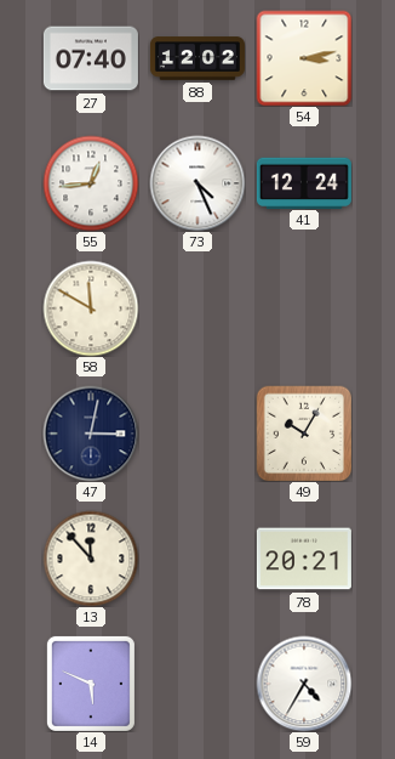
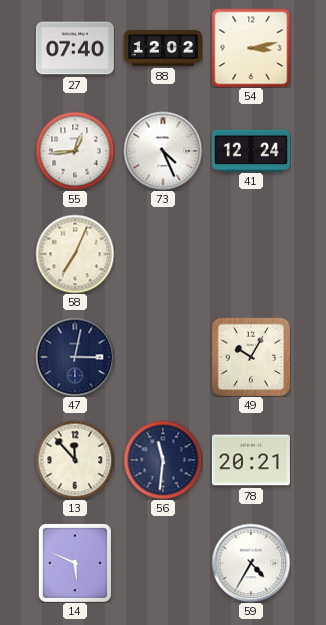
58: 11:50 -> 7:04
56: none -> 11:31
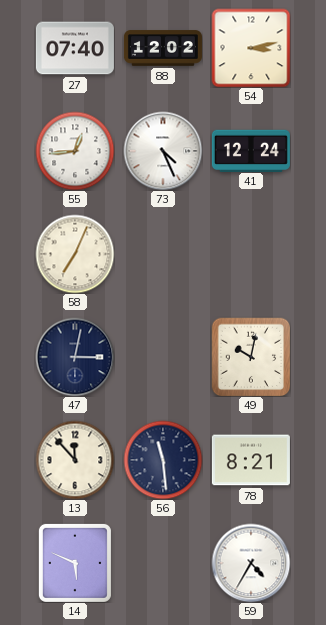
49: 10:05 -> 10:02
56: 11:31 -> 11:29
78: 20:21 -> 8:21
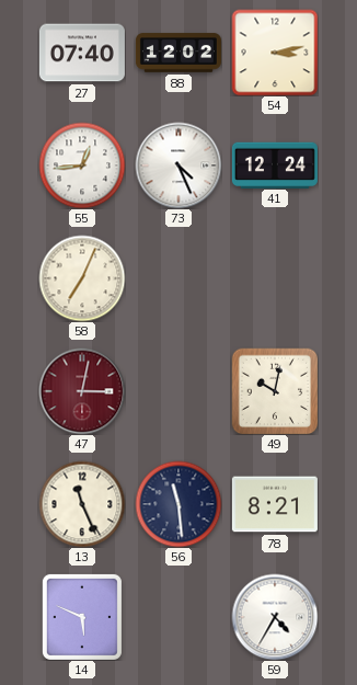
47 dial: navy -> burgundy
13: 11:53 -> 11:26
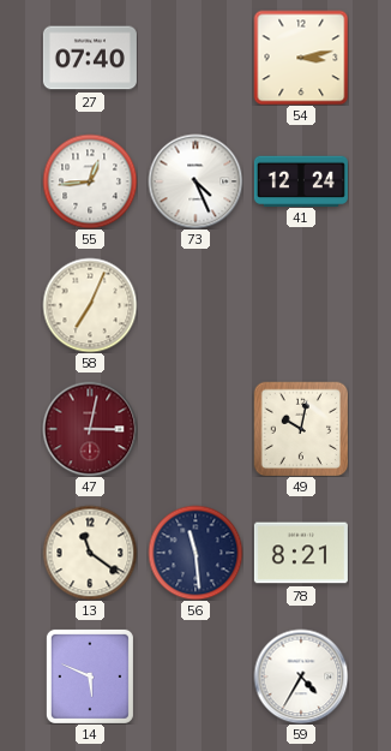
88: 12:02 -> none
13: 11:26 -> 11:21
